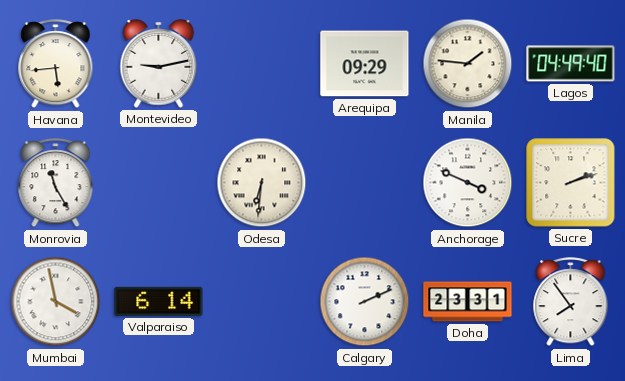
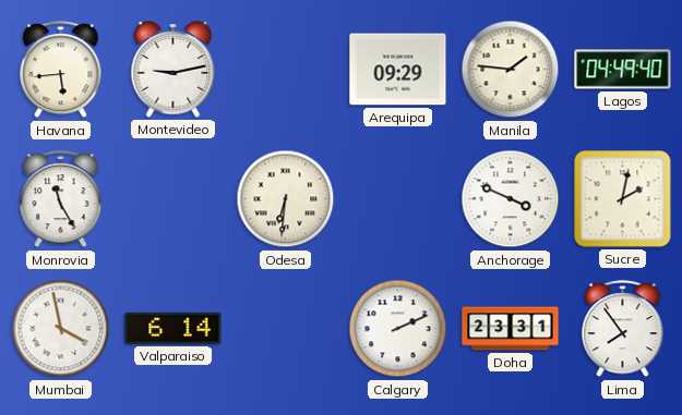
Sucre: 2:12 -> 2:02
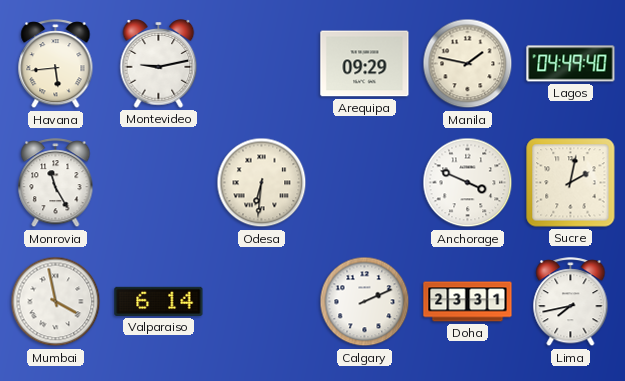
Manila: 1:46 -> 1:47
Lima: 7:54 -> 7:43
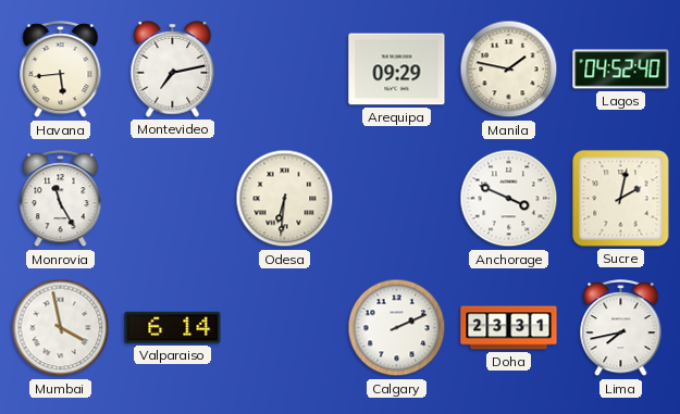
Montevideo: 9:13 -> 7:13
Lagos: 04:49 -> 04:52
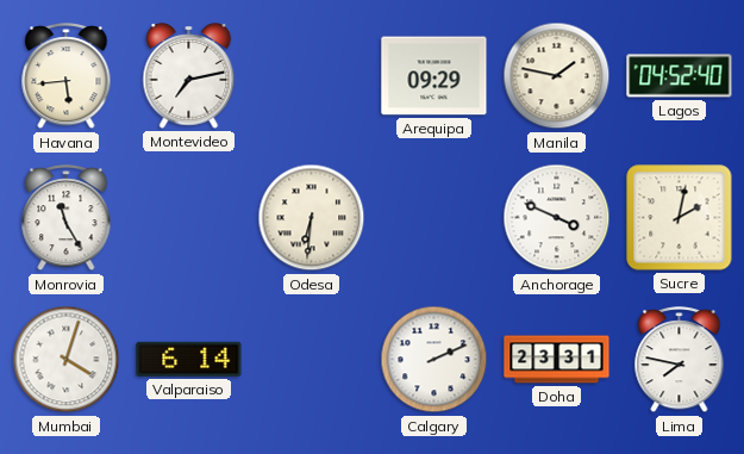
Mumbai: 3:58 -> 4:03
Lima: 7:43 -> 7:47
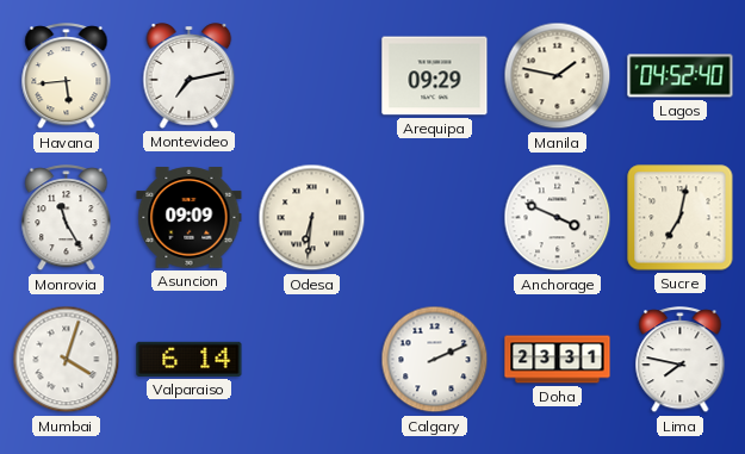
Asuncion: none -> 09:09
Sucre: 2:02 -> 7:02
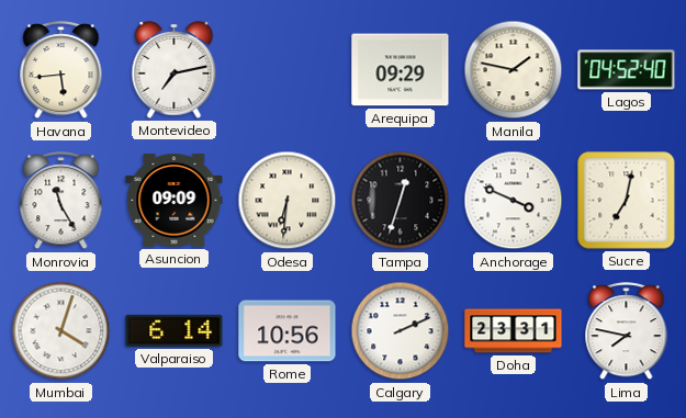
Tampa: none -> 12:33
Rome: none -> 10:56
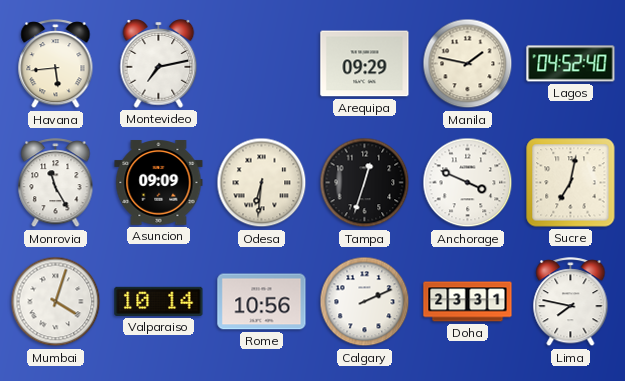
Valparaiso: 6:14 -> 10:14
